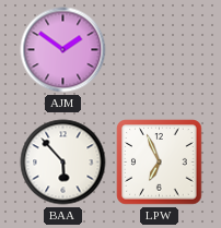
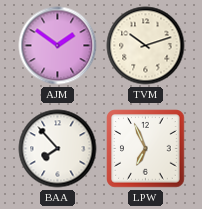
TVM: none -> 10:12
BAA: 5:53 -> 7:53
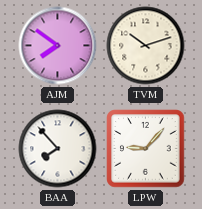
AJM: 1:51 -> 7:51
LPW: 6:56 -> 9:07
